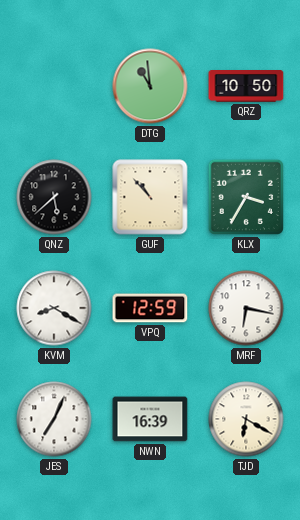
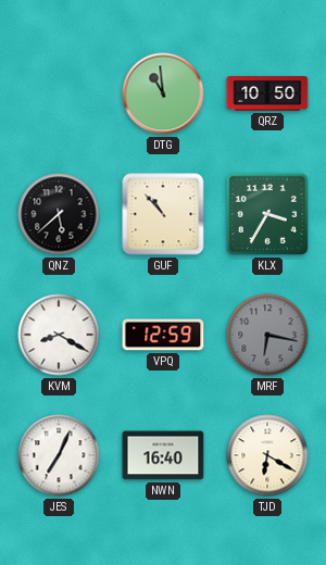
MRF dial: white -> grey
NWN: 16:39 -> 16:40
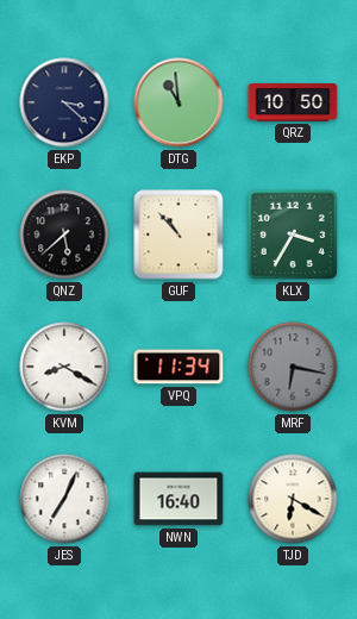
EKP: none -> 3:22
VPQ: 12:59 -> 11:34
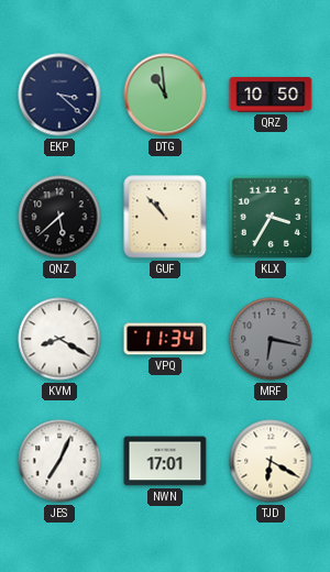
NWN: 16:40 -> 17:01
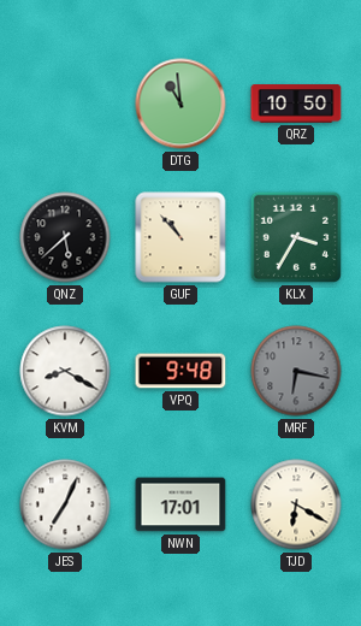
EKP: 3:22 -> none
VPQ: 11:34 -> 9:48
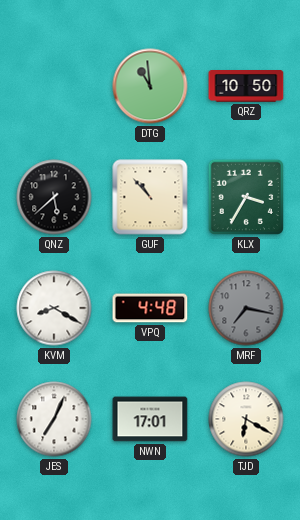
VPQ: 9:48 -> 4:48
MRF: 6:17 -> 7:17
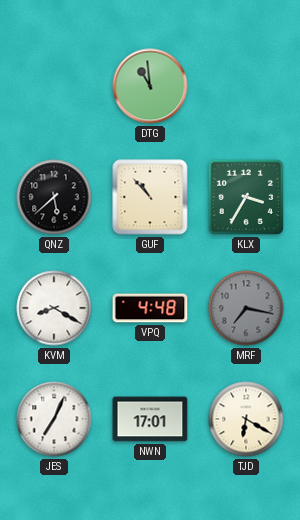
QRZ: 10:50 -> none
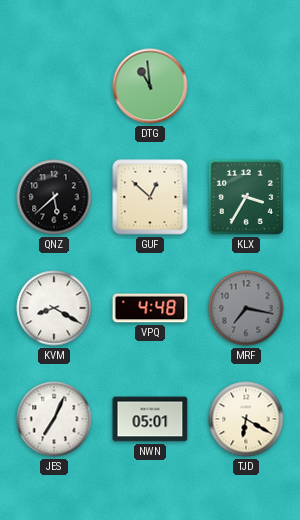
GUF: 10:53 -> 12:52
NWN: 17:01 -> 05:01
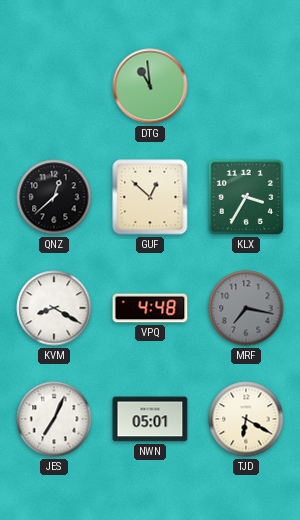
QNZ: 5:38 -> 12:38
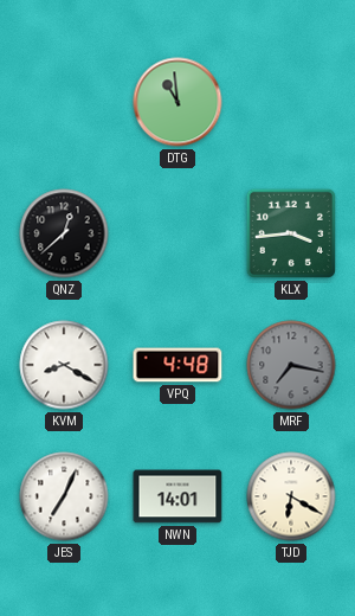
GUF: 12:52 -> none
KLX: 3:35 -> 3:44
NWN: 05:01 -> 14:01
